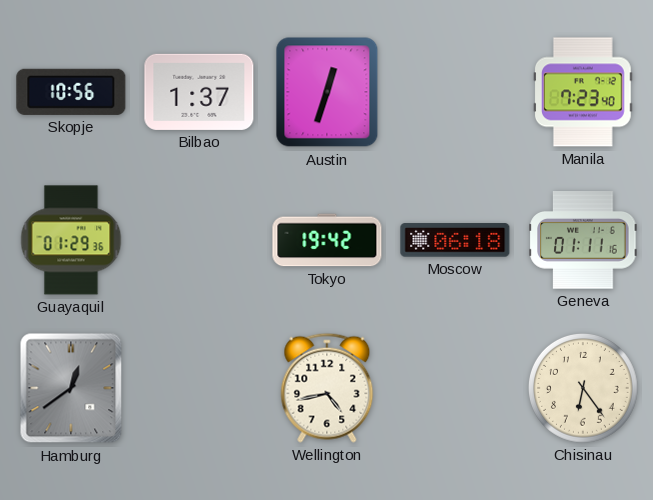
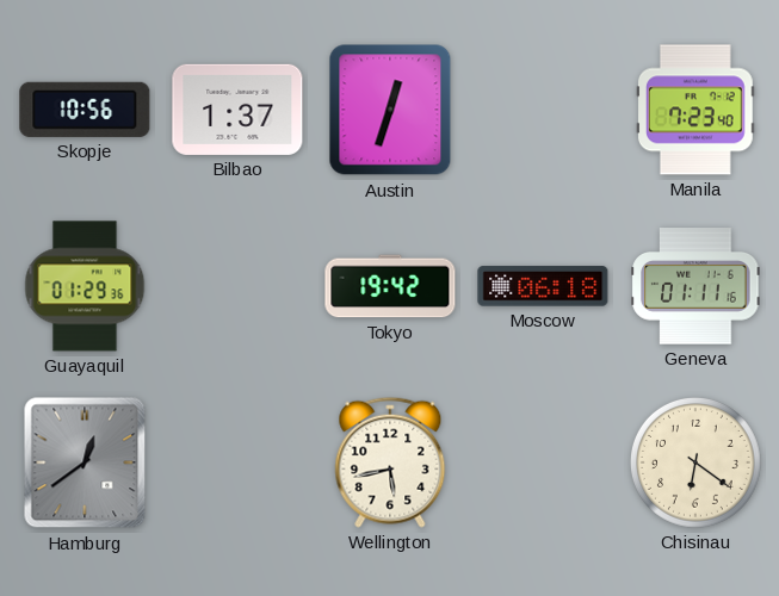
Wellington: 4:43 -> 5:43
Chisinau: 6:24 -> 6:21
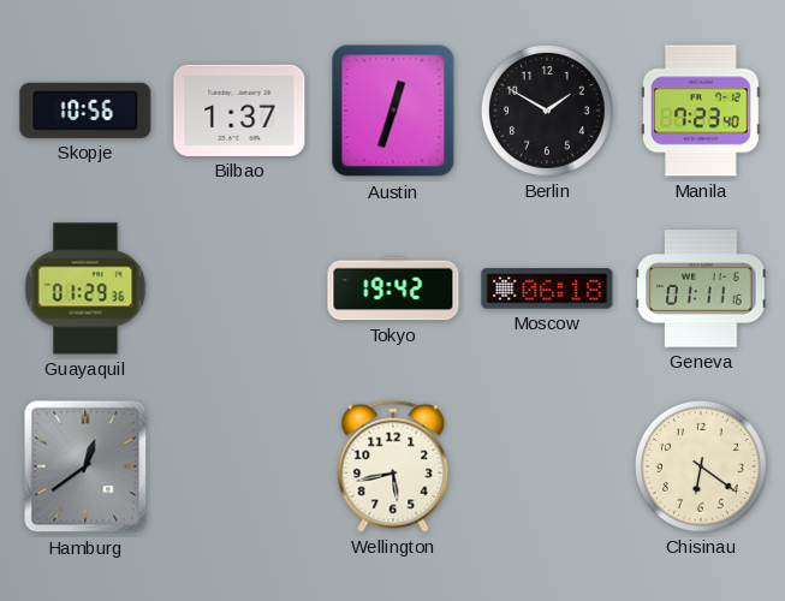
Berlin: none -> 1:50
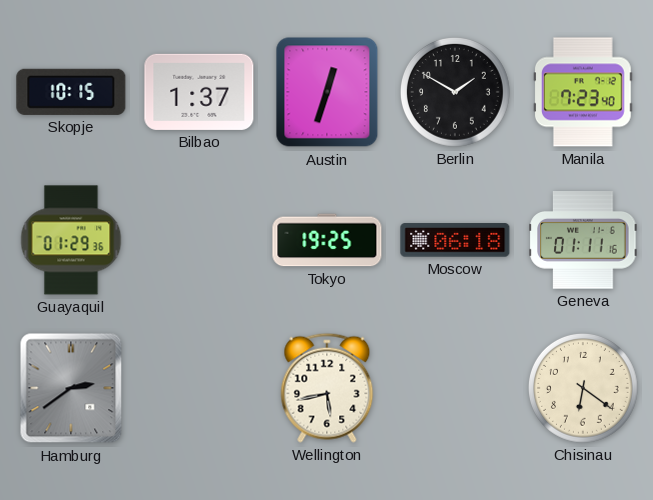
Skopje: 10:56 -> 10:15
Tokyo: 19:42 -> 19:25
Hamburg: 12:39 -> 2:39
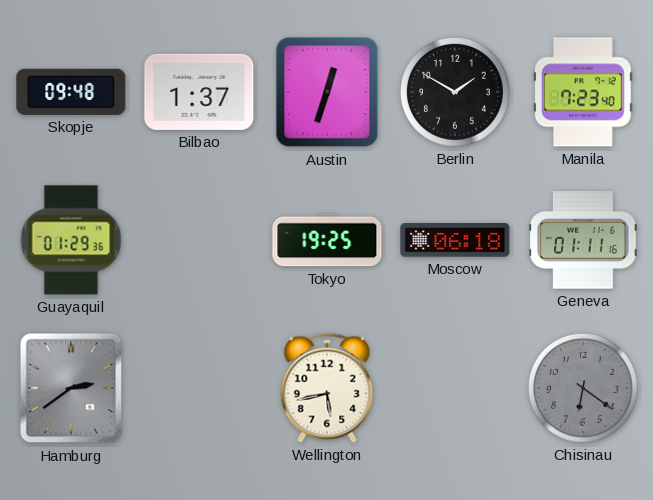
Skopje: 10:15 -> 09:48
Chisinau dial: cream -> grey
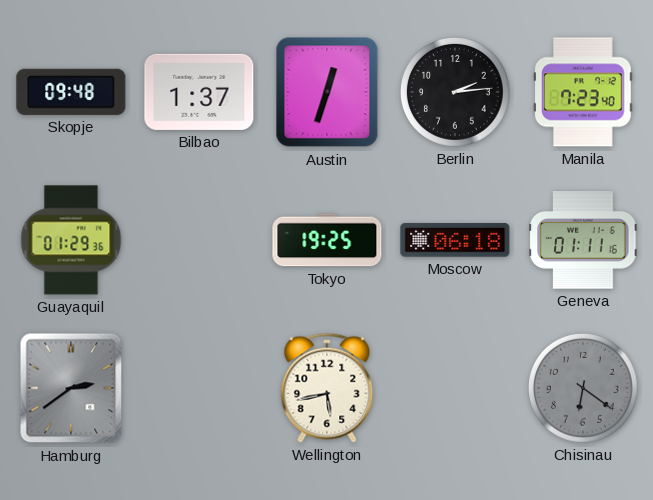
Berlin: 1:50 -> 2:14
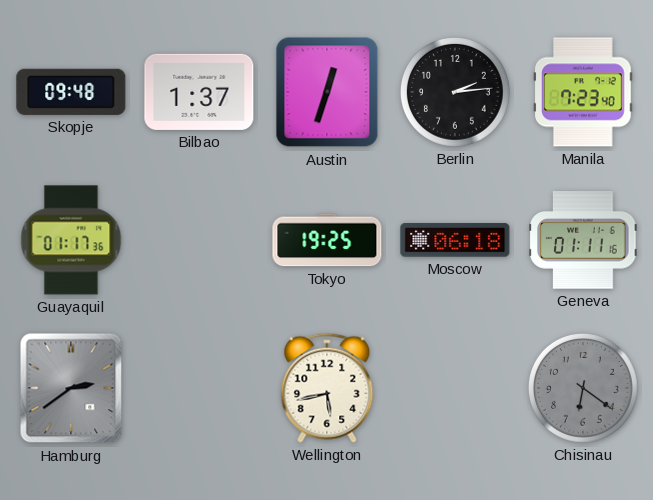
Guayaquil: 01:29 -> 01:17
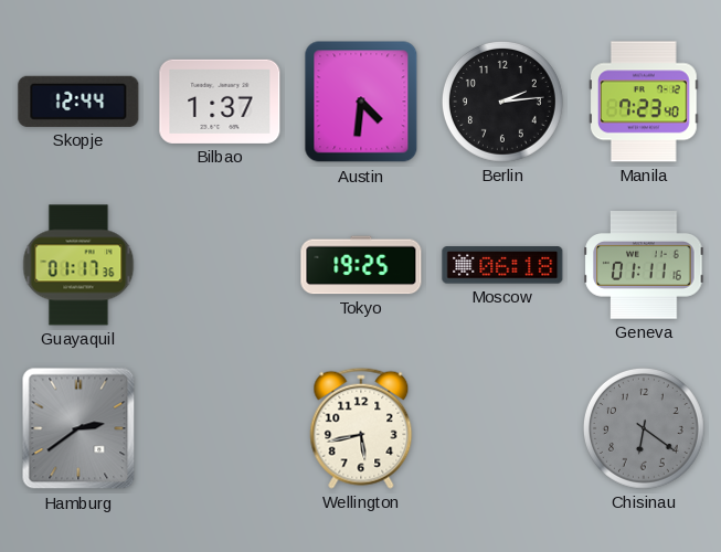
Skopje: 09:48 -> 12:44
Austin: 12:33 -> 4:31
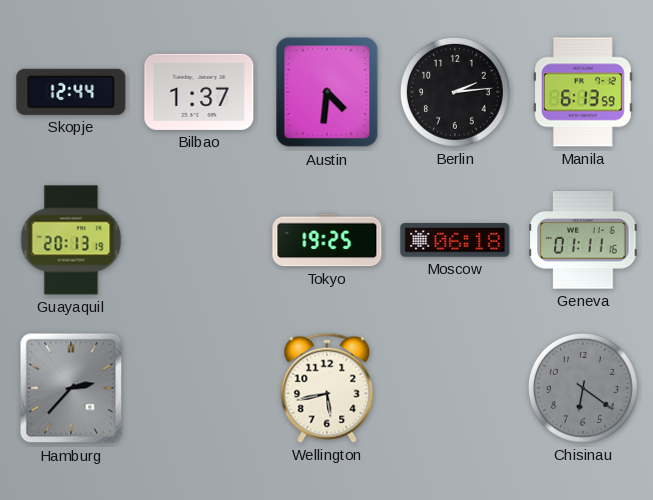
Manila: 7:23 -> 6:13
Guayaquil: 01:17 -> 20:13
Hamburg: 2:39 -> 2:37
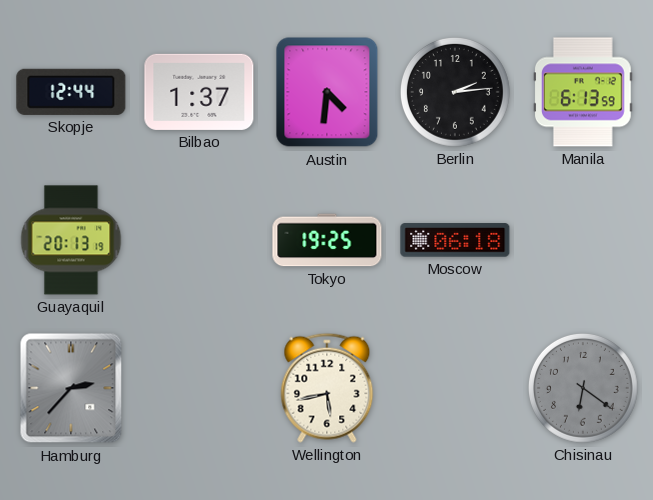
Geneva: 01:11 -> none
